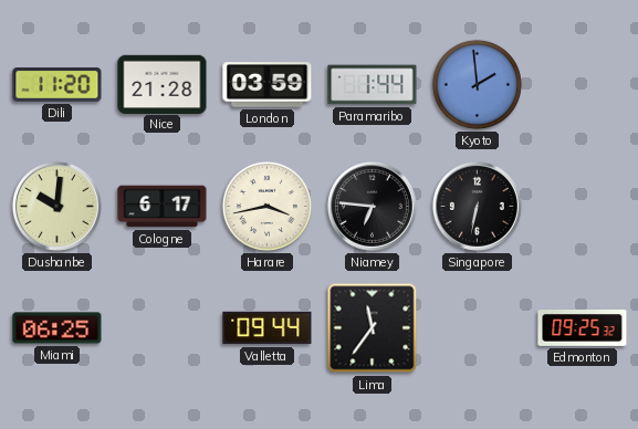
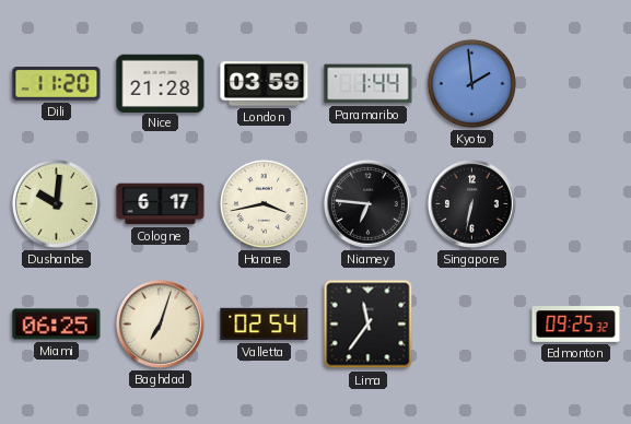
Baghdad: none -> 7:03
Valletta: 09:44 -> 02:54
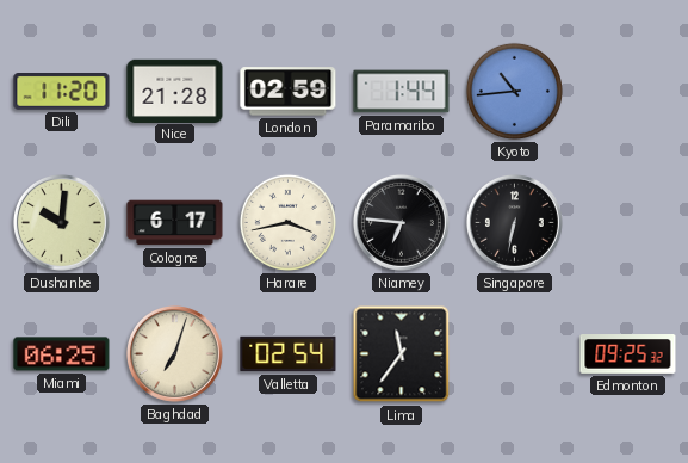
London: 03:59 -> 02:59
Kyoto: 1:59 -> 10:44
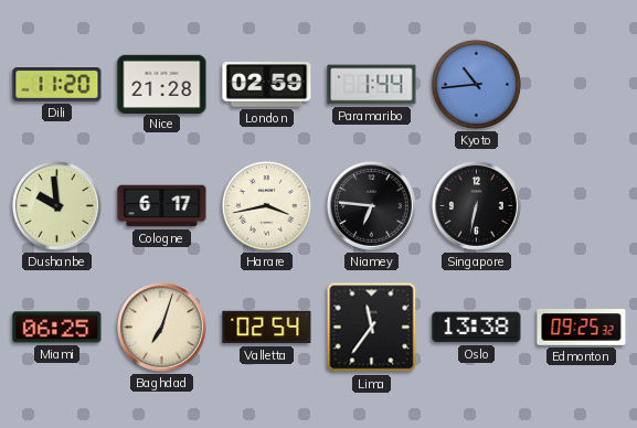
Dushanbe: 10:01 -> 9:59
Oslo: none -> 13:38
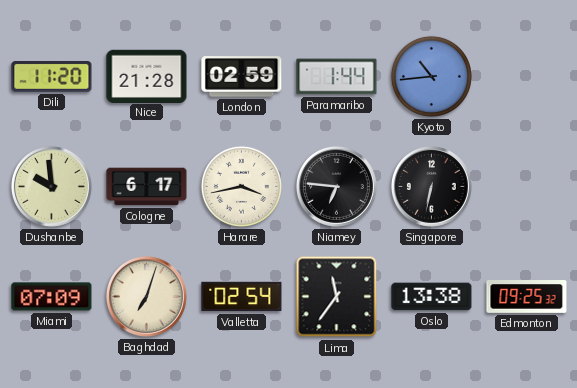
Miami: 06:25 -> 07:09
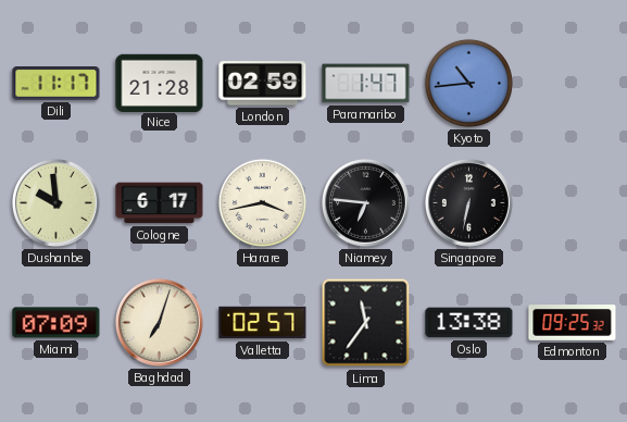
Dili: 11:20 -> 11:17
Paramaribo: 1:44 -> 1:47
Valletta: 02:54 -> 02:57
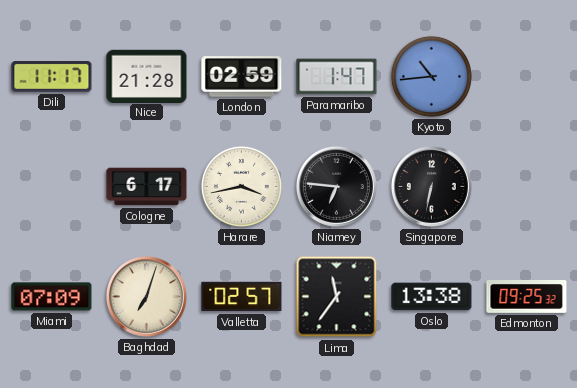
Dushanbe: 9:59 -> none
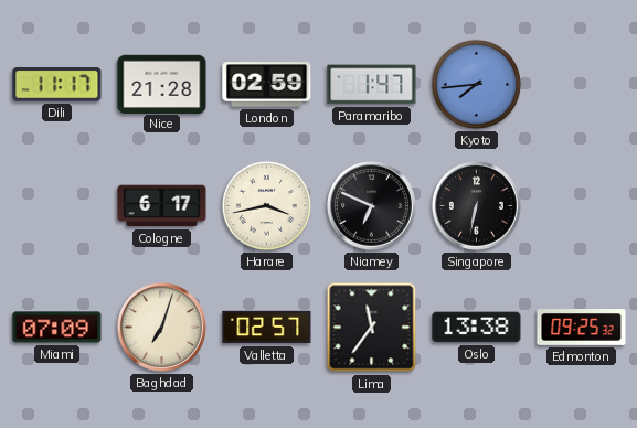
Kyoto: 10:44 -> 7:44
Niamey: 6:46 -> 6:49
